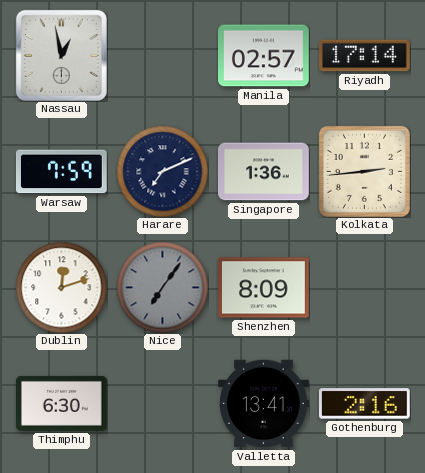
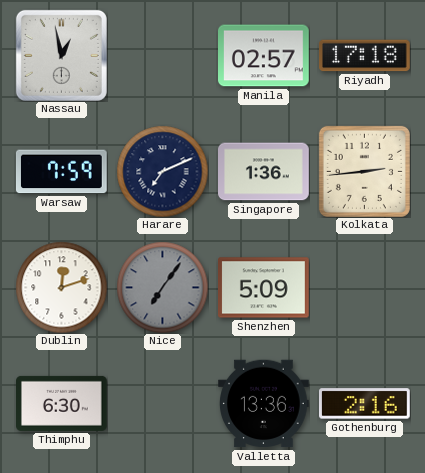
Riyadh: 17:14 -> 17:18
Shenzhen: 8:09 -> 5:09
Valletta: 13:41 -> 13:36
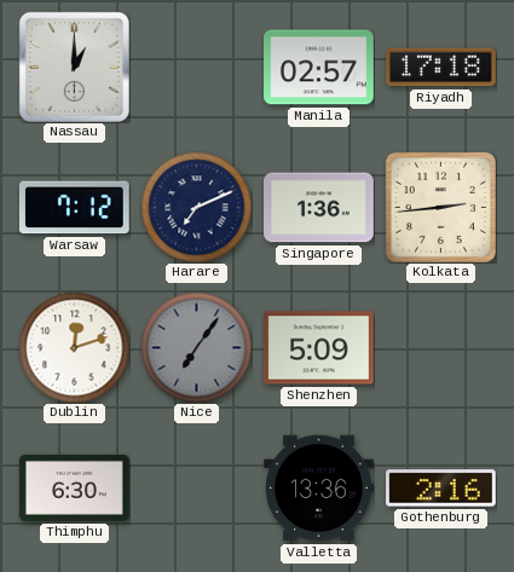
Nassau: 12:58 -> 1:00
Warsaw: 7:59 -> 7:12
